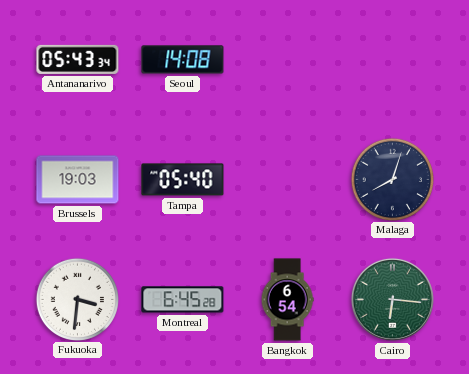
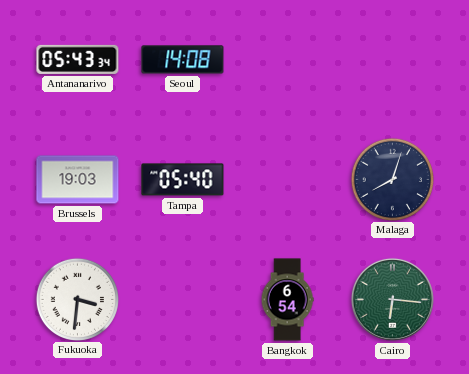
Montreal: 6:45 -> none
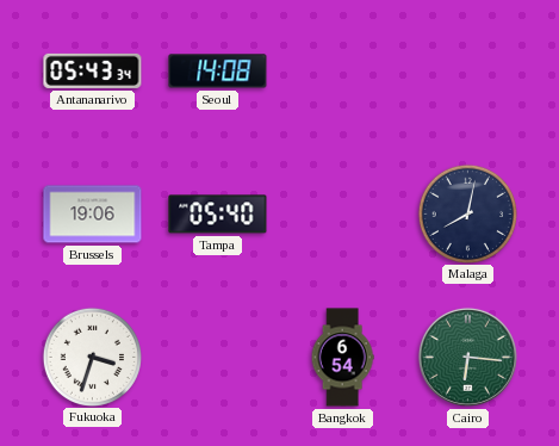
Brussels: 19:03 -> 19:06
Malaga: 8:03 -> 8:02
Fukuoka: 3:31 -> 3:33
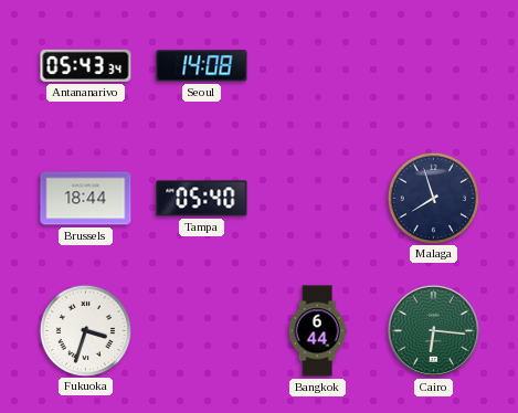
Brussels: 19:06 -> 18:44
Malaga: 8:02 -> 7:57
Bangkok: 6:54 -> 6:44
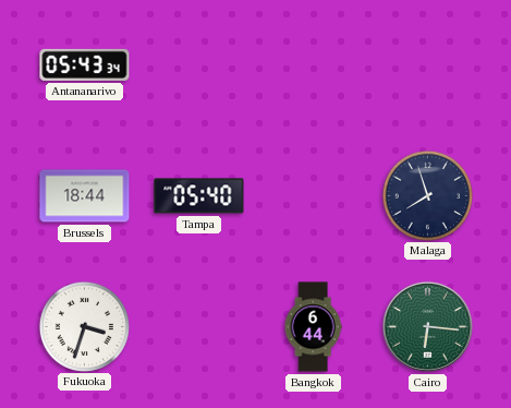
Seoul: 14:08 -> none
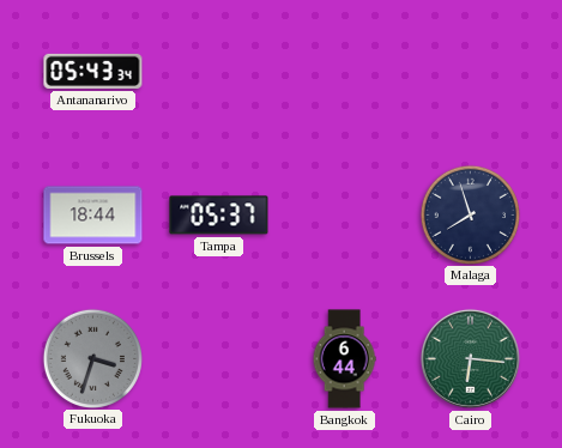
Tampa: 05:40 -> 05:37
Fukuoka dial: white -> grey
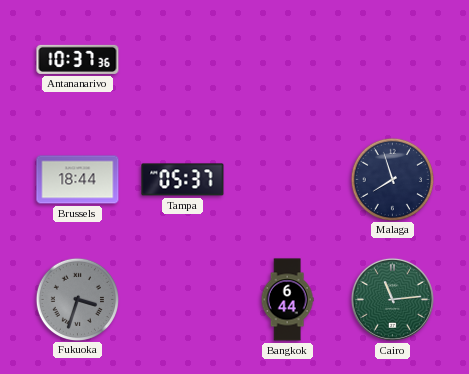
Antananarivo: 05:43 -> 10:37
Cairo: 6:16 -> 11:14
